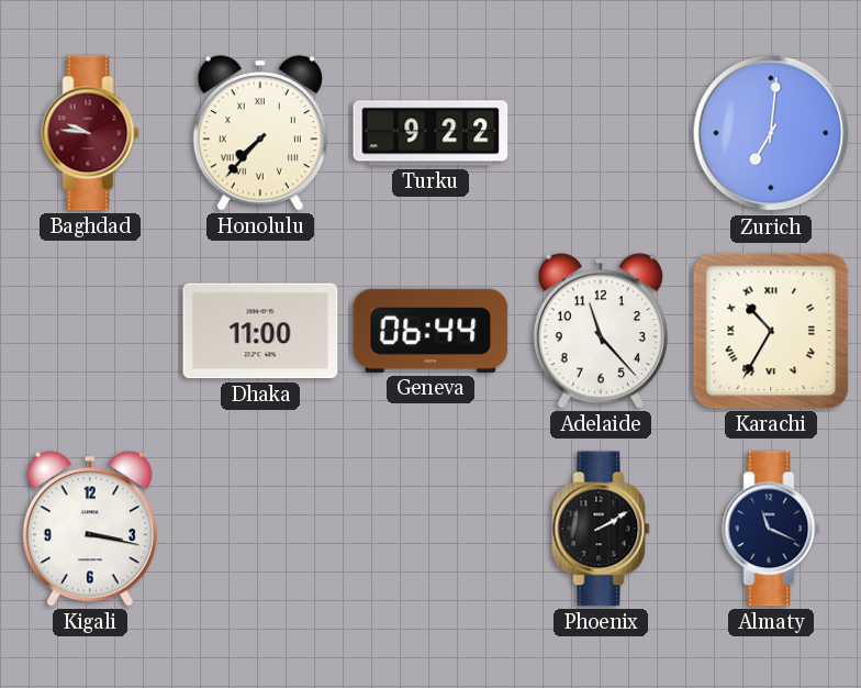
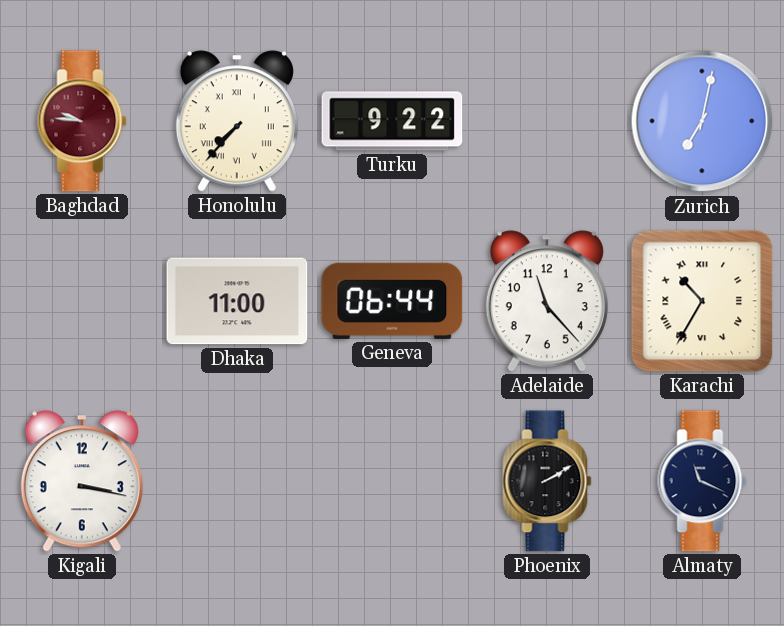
Zurich: 7:01 -> 7:02
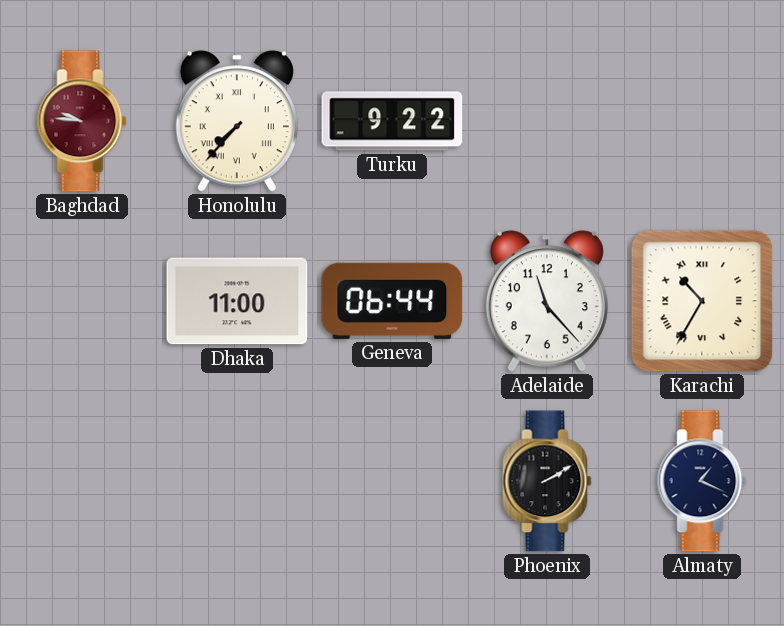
Zurich: 7:02 -> none
Kigali: 3:17 -> none
Almaty: 11:19 -> 1:19
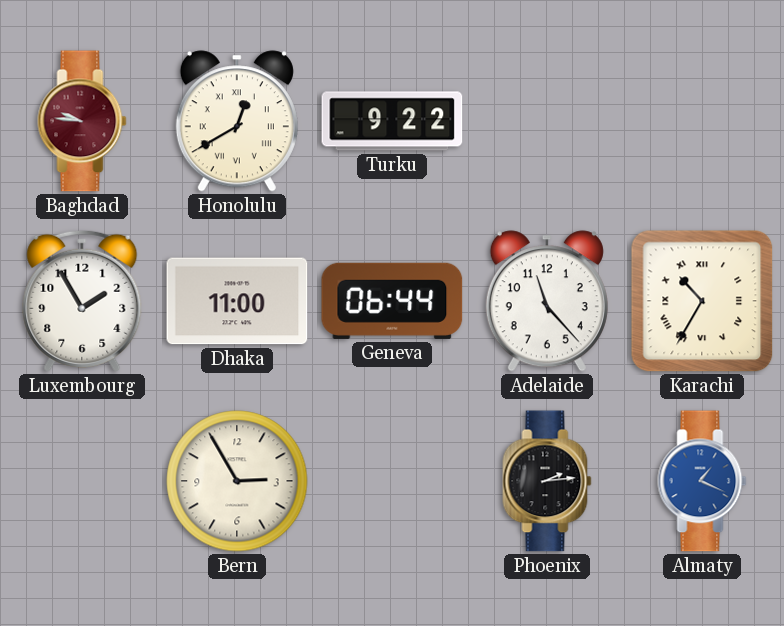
Honolulu: 7:37 -> 12:40
Luxembourg: none -> 1:55
Bern: none -> 2:55
Phoenix: 2:10 -> 2:14
Almaty dial: navy -> blue
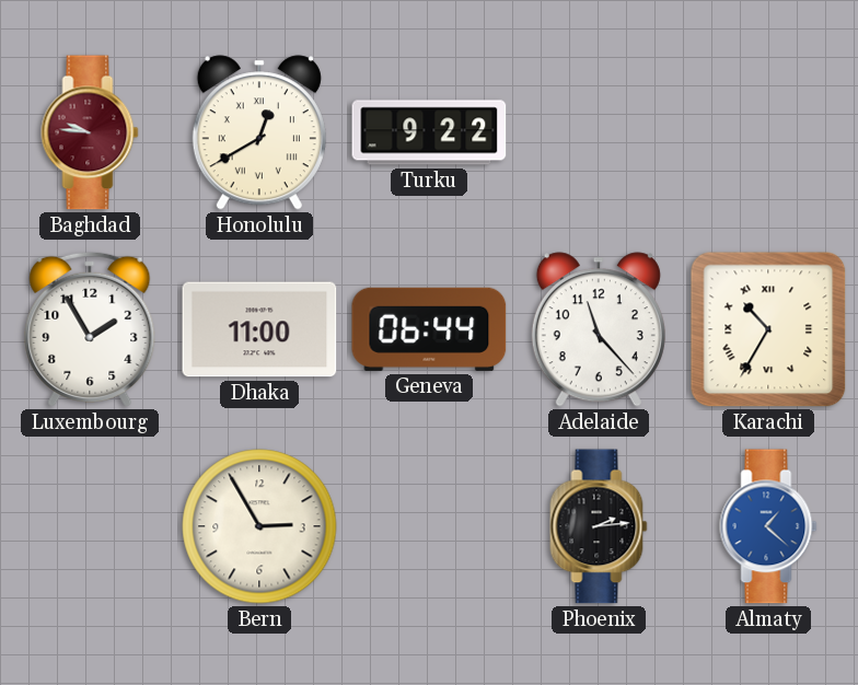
Almaty: 1:19 -> 1:22
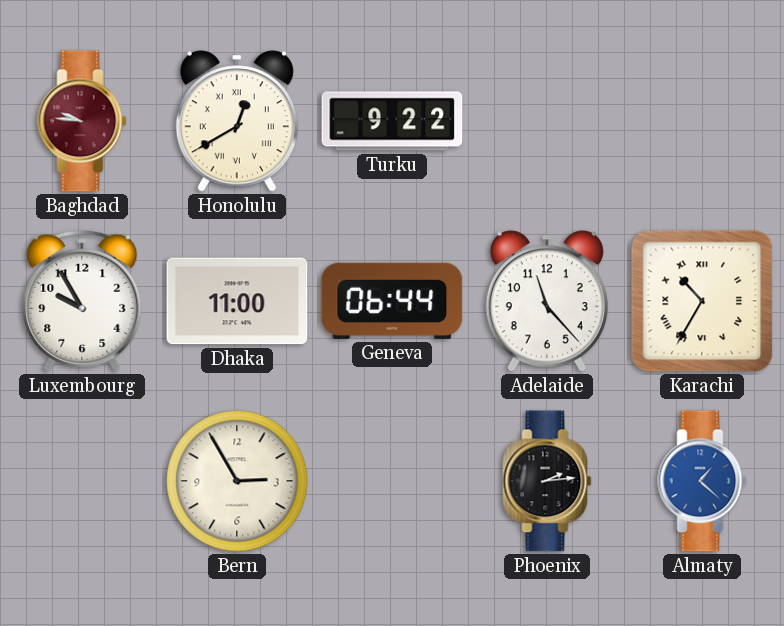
Luxembourg: 1:55 -> 9:55
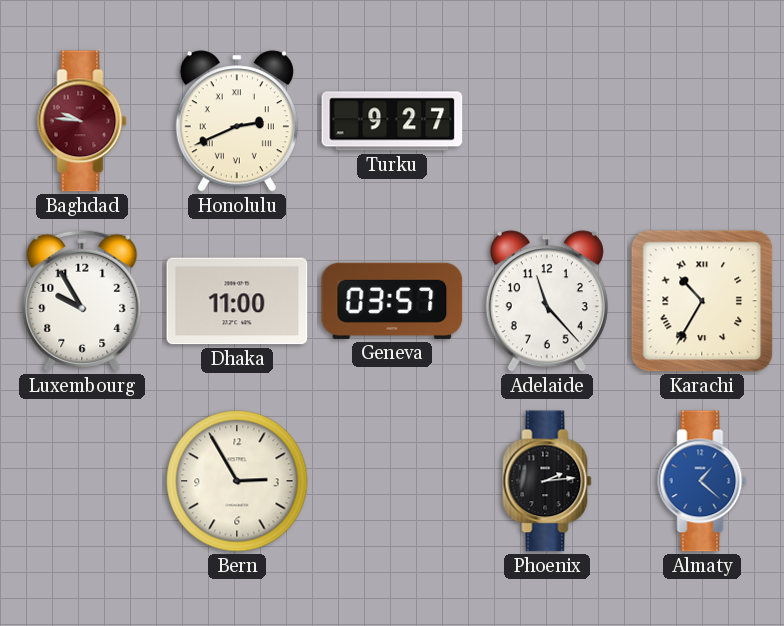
Honolulu: 12:40 -> 2:41
Turku: 9:22 -> 9:27
Geneva: 06:44 -> 03:57
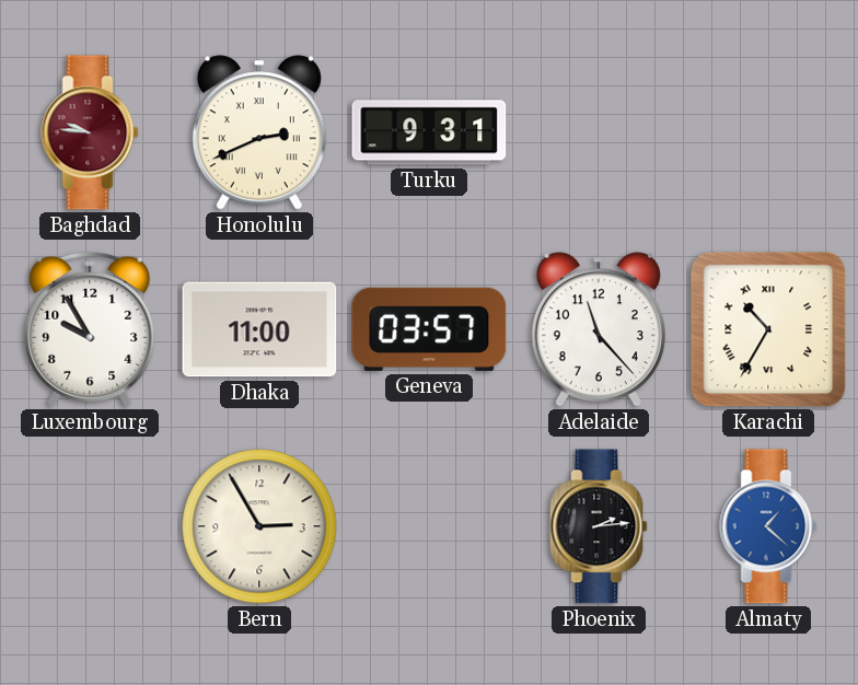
Turku: 9:27 -> 9:31
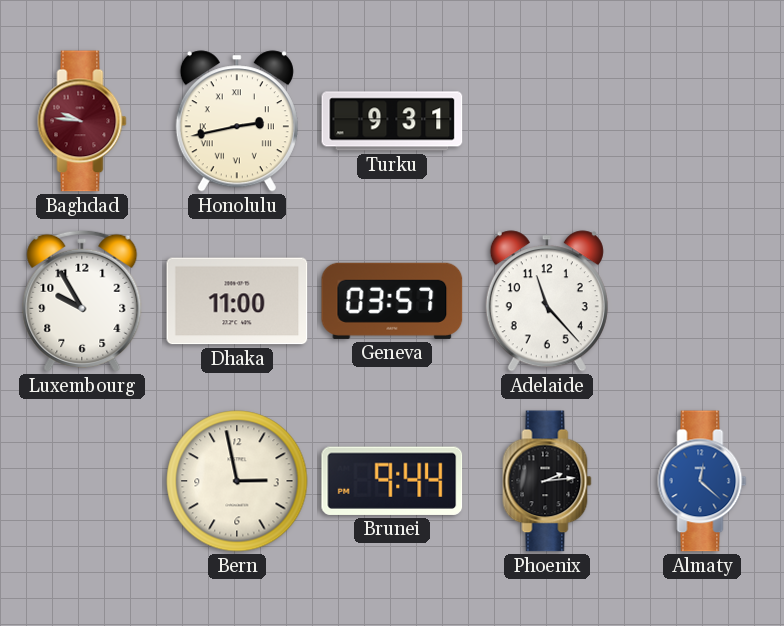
Honolulu: 2:41 -> 2:43
Karachi: 10:35 -> none
Bern: 2:55 -> 2:58
Brunei: none -> 9:44
Almaty: 1:22 -> 12:22
